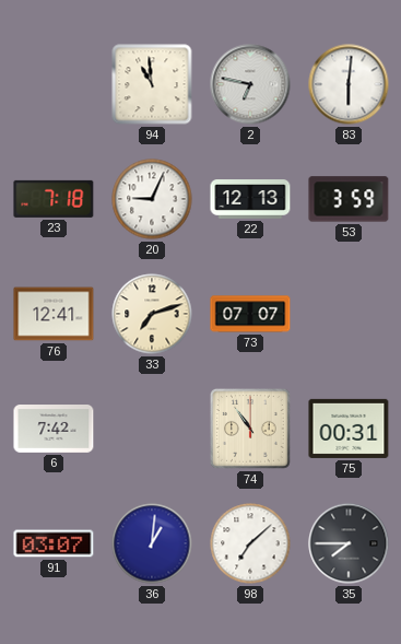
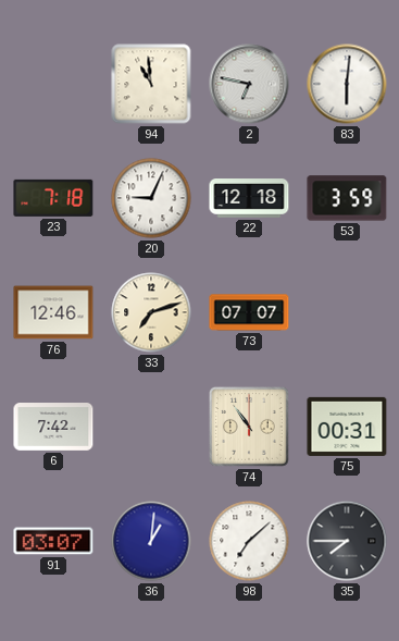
22: 12:13 -> 12:18
76: 12:41 -> 12:46
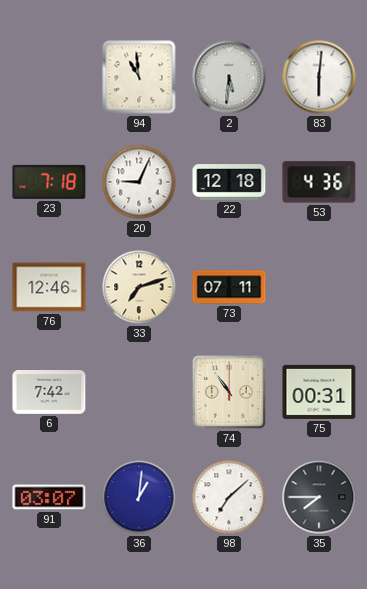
2: 6:47 -> 5:31
53: 3:59 -> 4:36
73: 07:07 -> 07:11
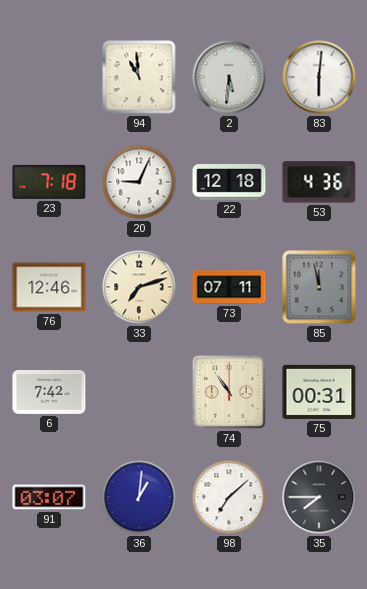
85: none -> 11:58
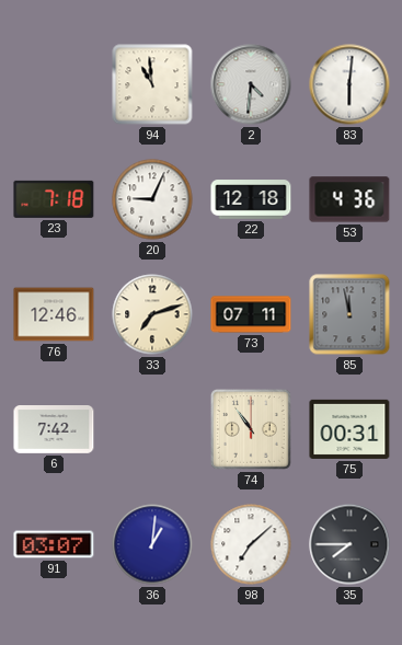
2: 5:31 -> 4:31
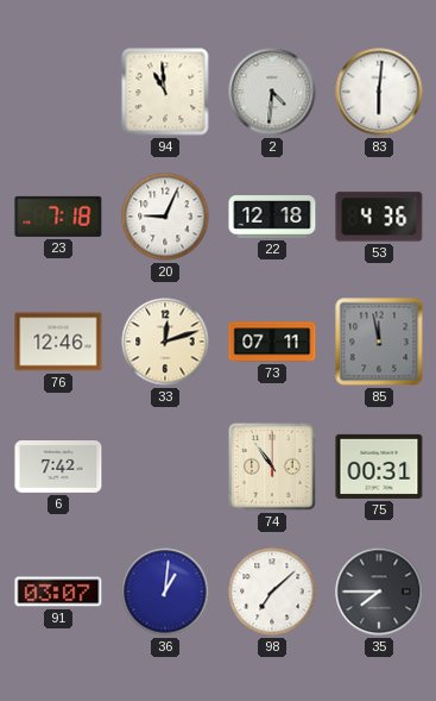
33: 7:12 -> 12:12
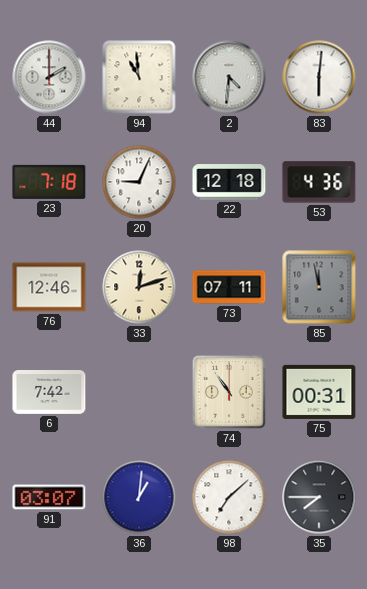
44: none -> 2:00
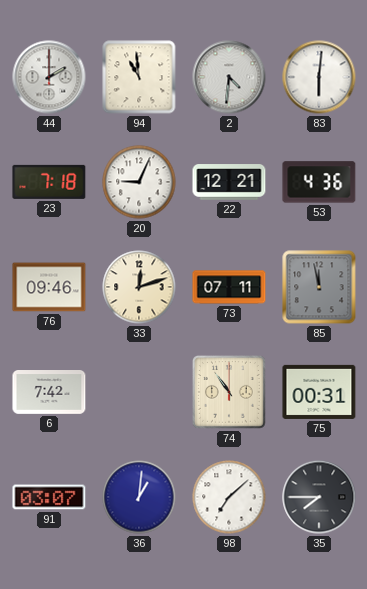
22: 12:18 -> 12:21
76: 12:46 -> 09:46
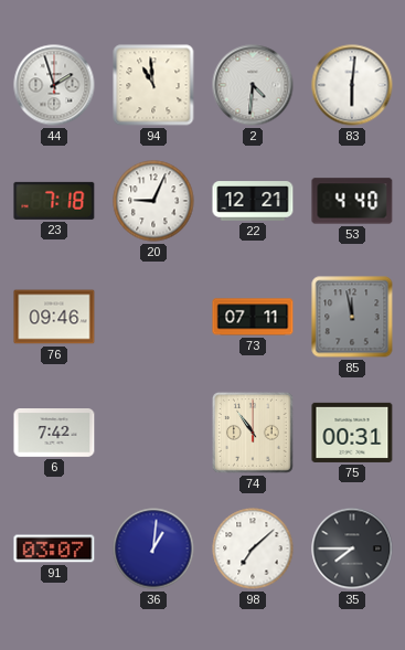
44: 2:00 -> 1:57
53: 4:36 -> 4:40
33: 12:12 -> none
